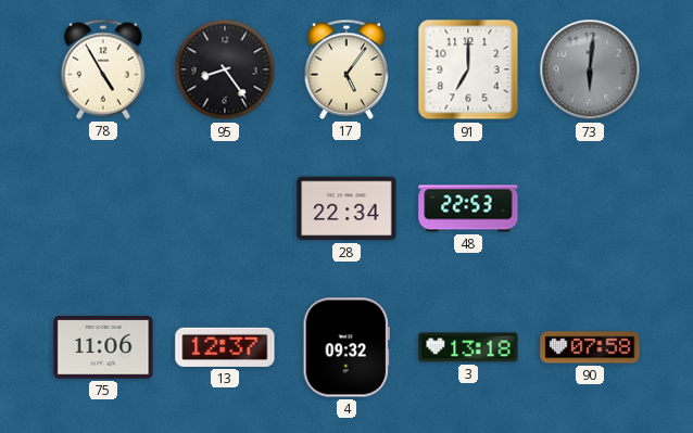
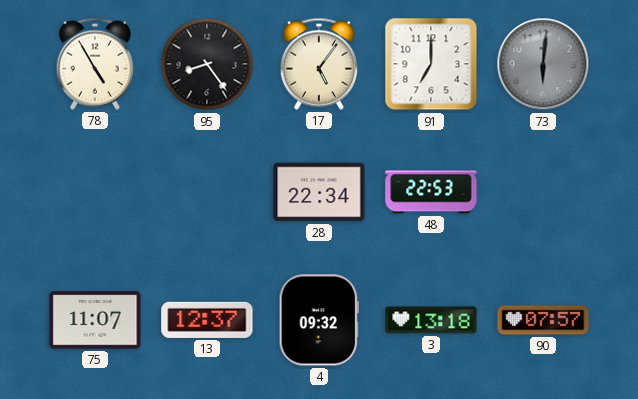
75: 11:06 -> 11:07
90: 07:58 -> 07:57
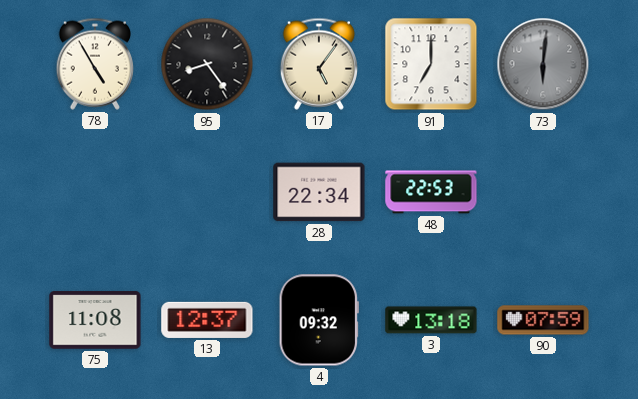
75: 11:07 -> 11:08
90: 07:57 -> 07:59
